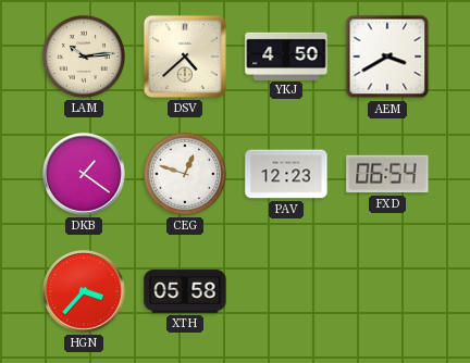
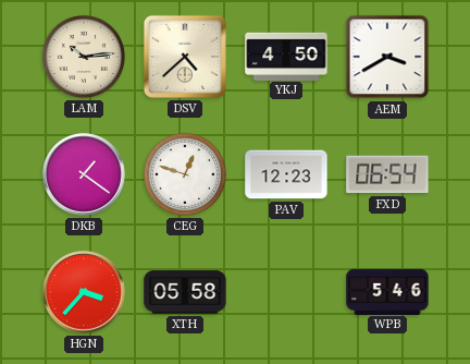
WPB: none -> 5:46
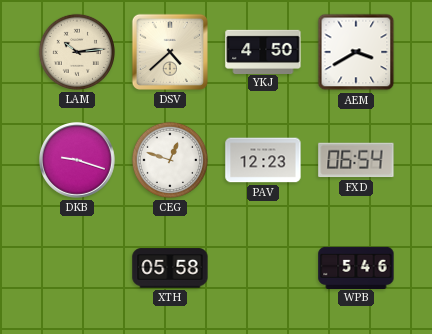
DKB: 1:21 -> 9:18
HGN: 3:37 -> none
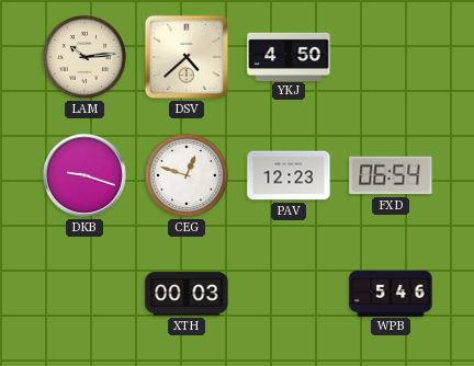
AEM: 3:40 -> none
XTH: 05:58 -> 00:03
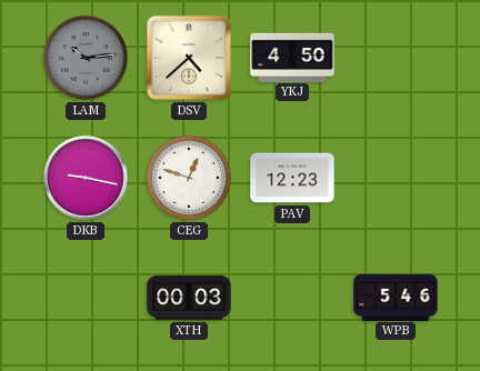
LAM dial: cream -> grey
DKB: 9:18 -> 9:17
FXD: 06:54 -> none
